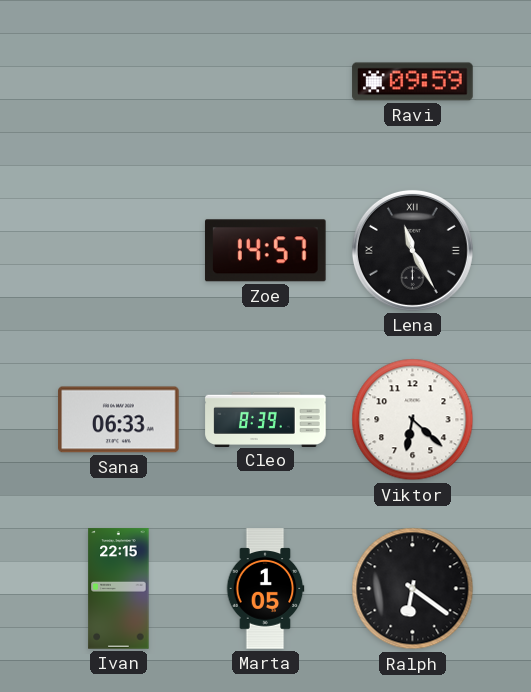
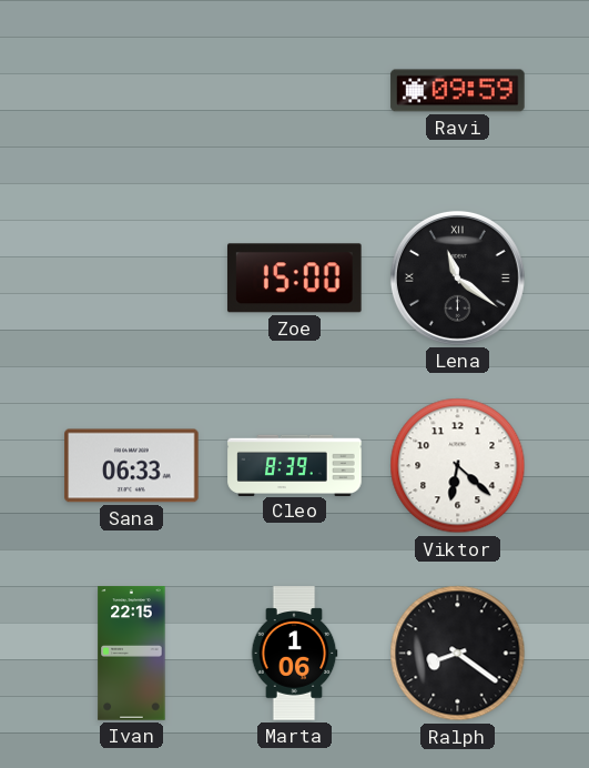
Zoe: 14:57 -> 15:00
Lena: 11:25 -> 11:21
Marta: 1:05 -> 1:06
Ralph: 6:21 -> 8:21
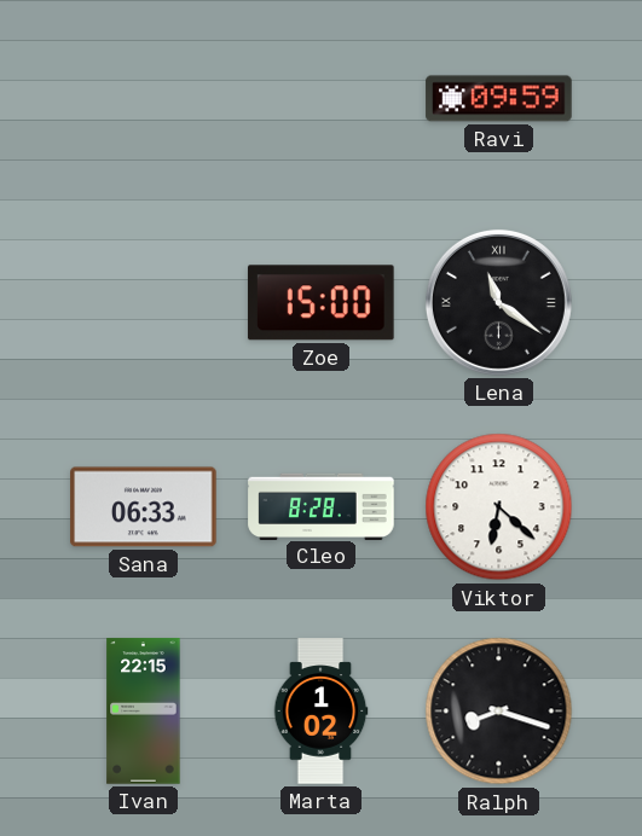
Cleo: 8:39 -> 8:28
Marta: 1:06 -> 1:02
Ralph: 8:21 -> 8:18
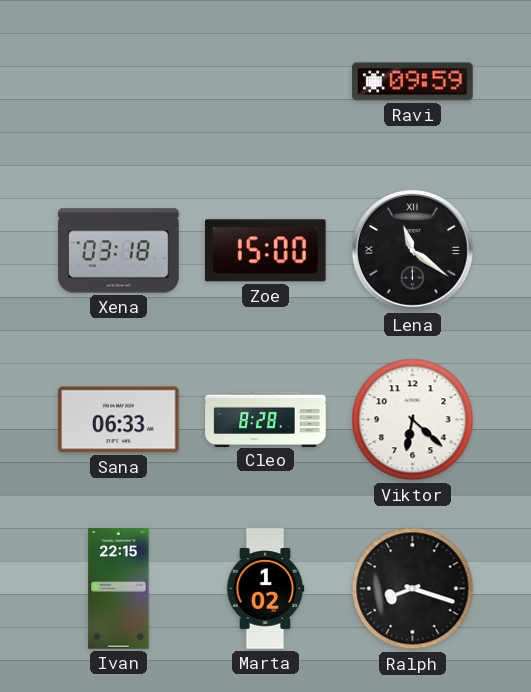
Xena: none -> 03:18
